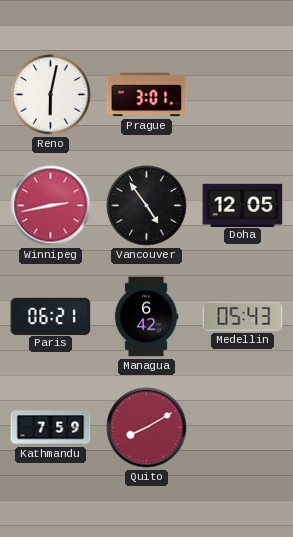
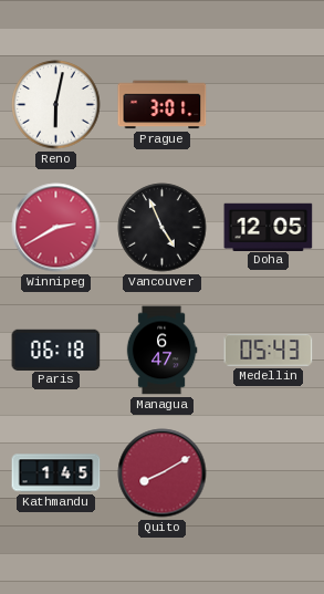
Winnipeg: 2:43 -> 2:40
Vancouver: 4:54 -> 4:56
Paris: 06:21 -> 06:18
Managua: 6:42 -> 6:47
Kathmandu: 7:59 -> 1:45
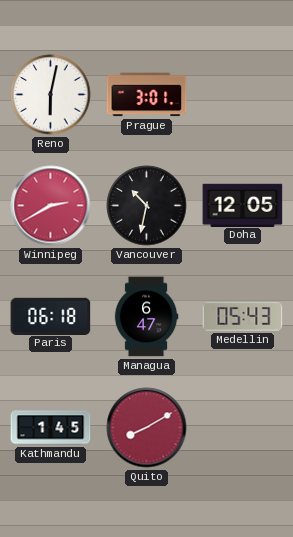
Vancouver: 4:56 -> 10:32
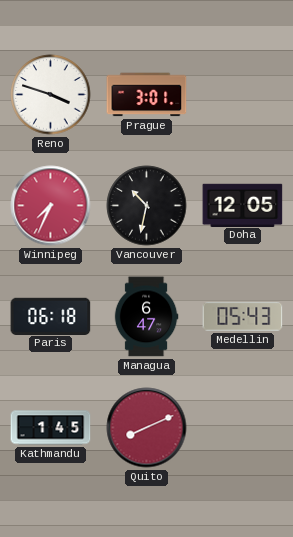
Reno: 6:02 -> 3:48
Winnipeg: 2:40 -> 7:34
Quito: 8:10 -> 8:11
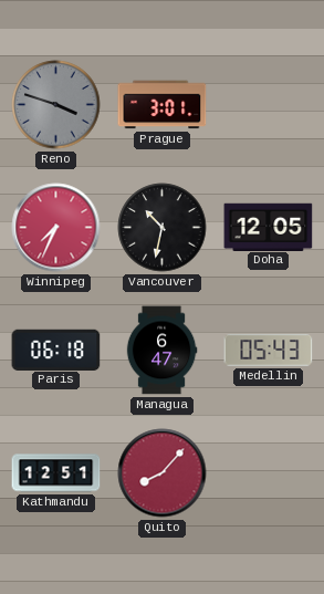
Reno dial: white -> grey
Kathmandu: 1:45 -> 12:51
Quito: 8:11 -> 8:07
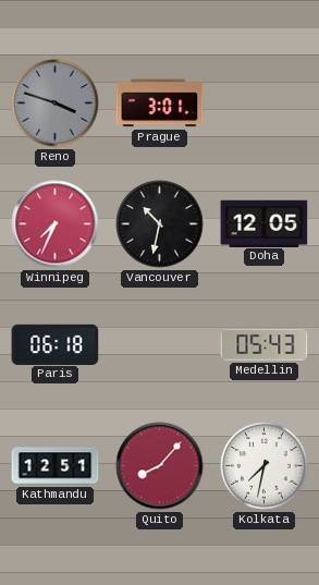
Managua: 6:47 -> none
Kolkata: none -> 7:32
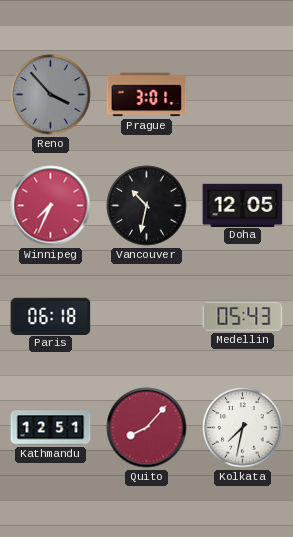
Reno: 3:48 -> 3:53
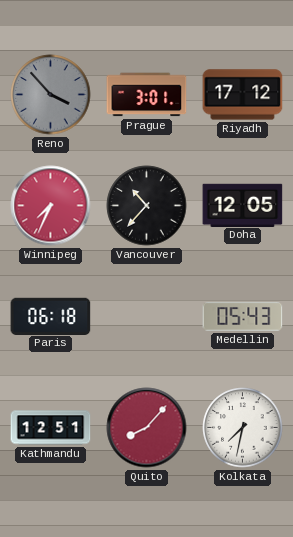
Riyadh: none -> 17:12
Vancouver: 10:32 -> 10:37
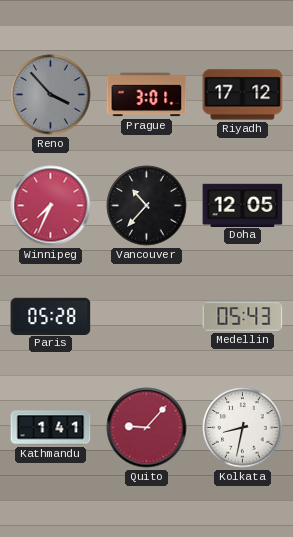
Paris: 06:18 -> 05:28
Kathmandu: 12:51 -> 1:41
Quito: 8:07 -> 9:07
Kolkata: 7:32 -> 8:32
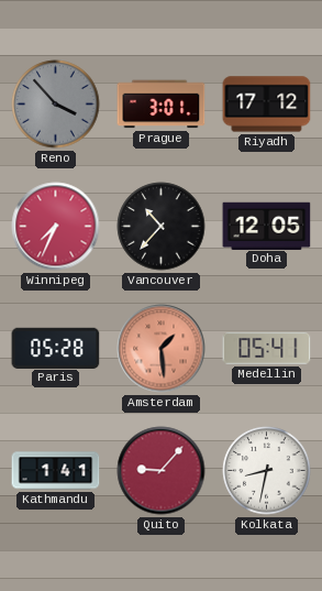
Amsterdam: none -> 1:29
Medellin: 05:43 -> 05:41
